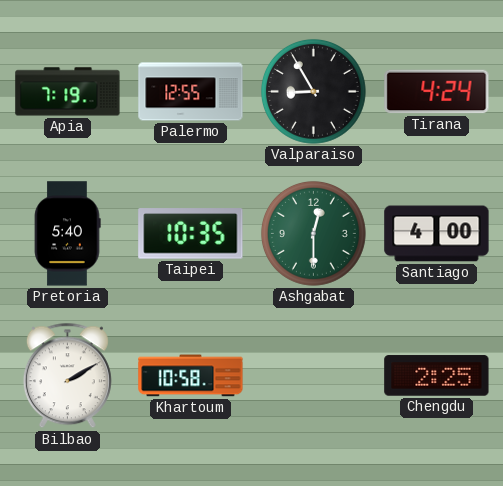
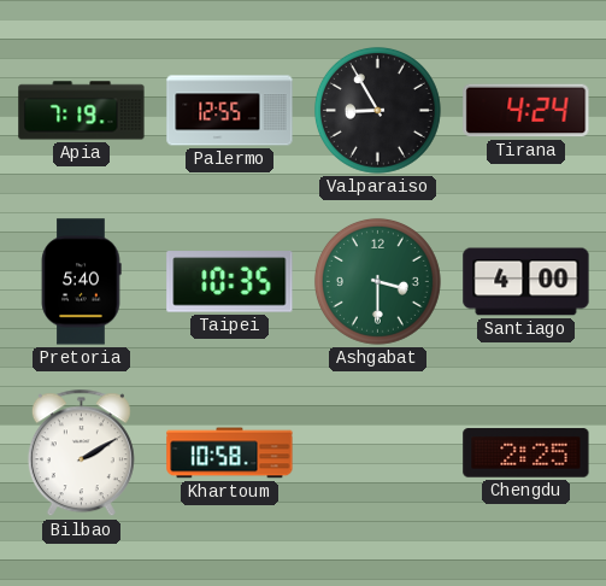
Ashgabat: 12:30 -> 3:30
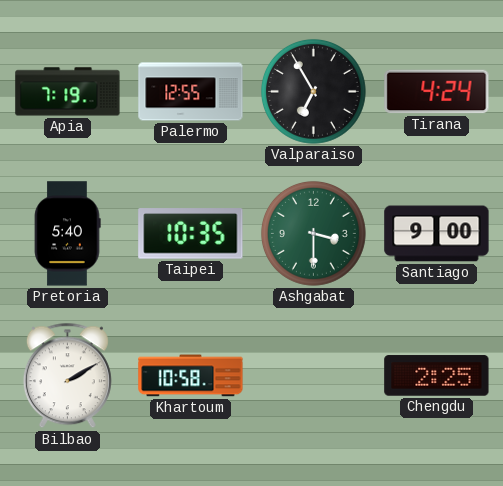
Valparaiso: 8:55 -> 6:55
Santiago: 4:00 -> 9:00
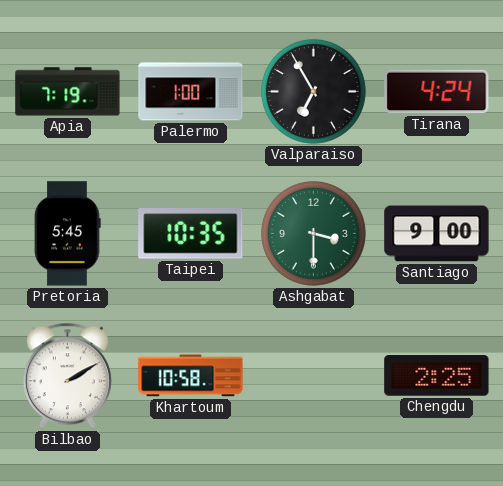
Palermo: 12:55 -> 1:00
Pretoria: 5:40 -> 5:45
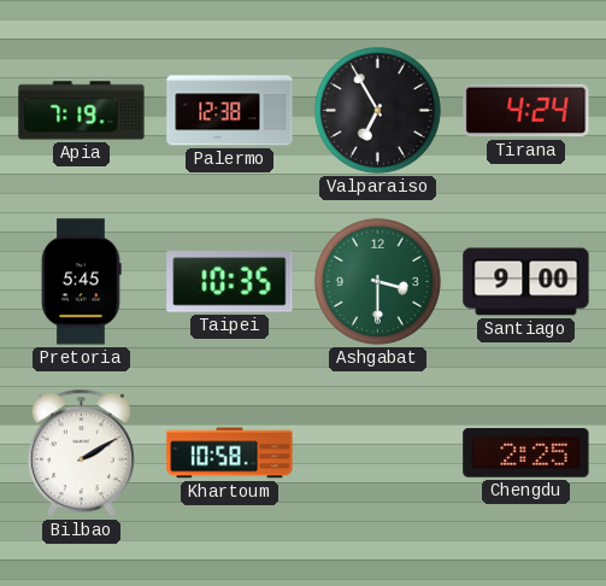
Palermo: 1:00 -> 12:38
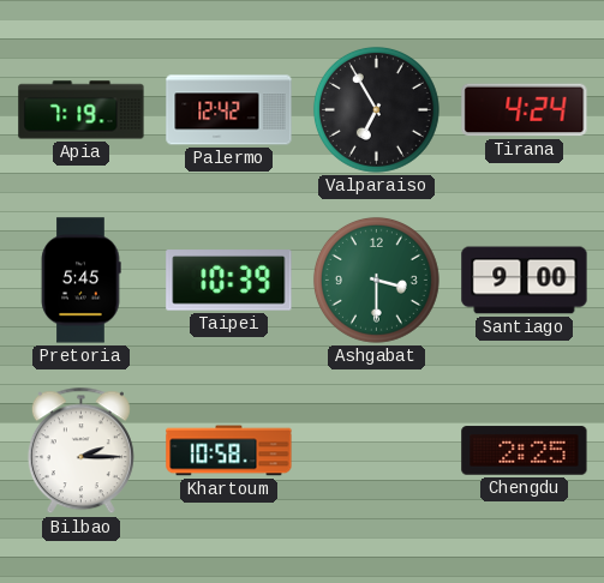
Palermo: 12:38 -> 12:42
Taipei: 10:35 -> 10:39
Bilbao: 2:10 -> 2:15
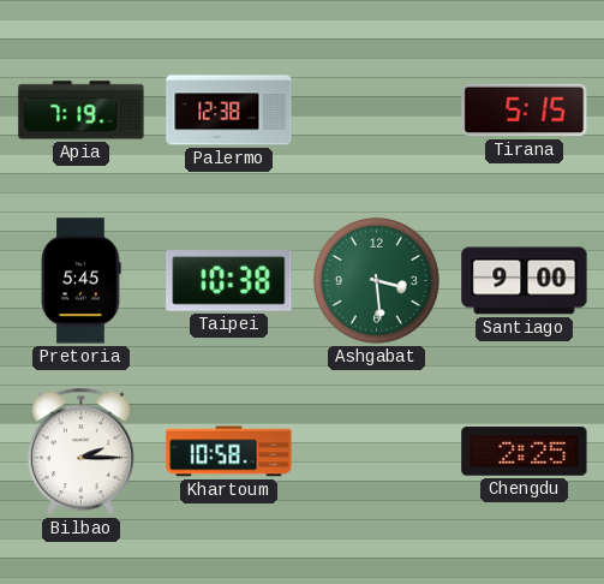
Palermo: 12:42 -> 12:38
Valparaiso: 6:55 -> none
Tirana: 4:24 -> 5:15
Taipei: 10:39 -> 10:38
Ashgabat: 3:30 -> 3:29
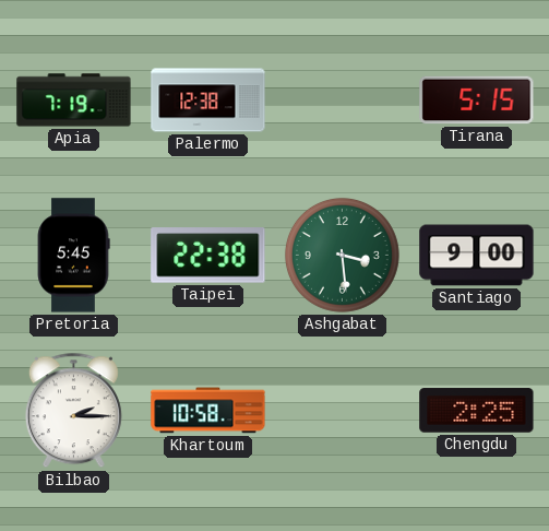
Taipei: 10:38 -> 22:38
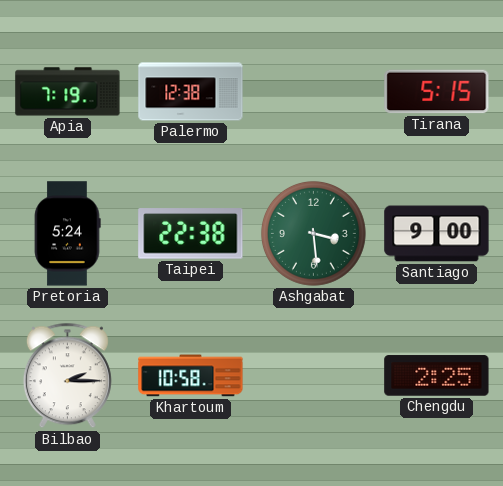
Pretoria: 5:45 -> 5:24
